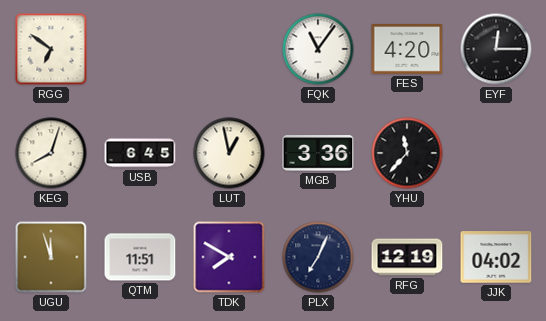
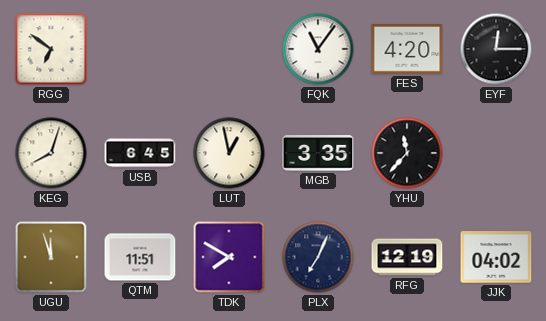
MGB: 3:36 -> 3:35
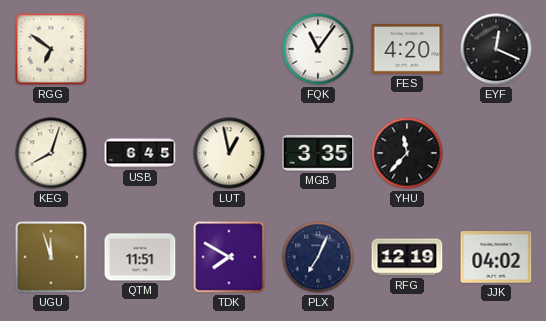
EYF: 12:15 -> 12:19
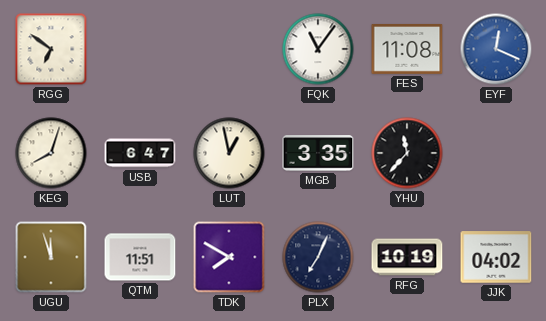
FES: 4:20 -> 11:08
EYF dial: black -> blue
USB: 6:45 -> 6:47
RFG: 12:19 -> 10:19
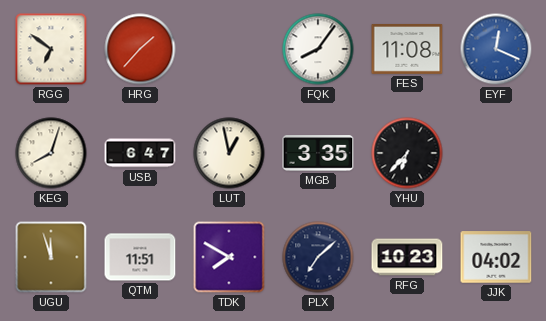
HRG: none -> 1:37
FQK: 11:06 -> 8:06
YHU: 11:37 -> 6:37
PLX: 7:04 -> 7:08
RFG: 10:19 -> 10:23
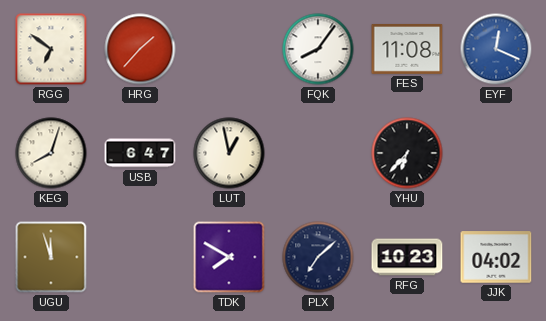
MGB: 3:35 -> none
QTM: 11:51 -> none
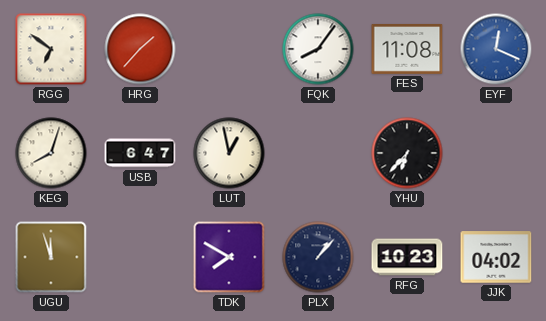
PLX: 7:08 -> 1:07
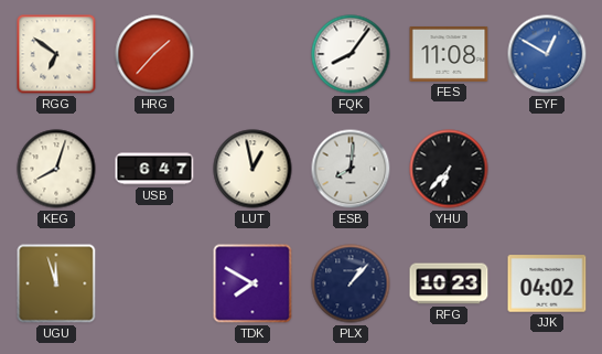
EYF: 12:19 -> 12:50
ESB: none -> 8:01
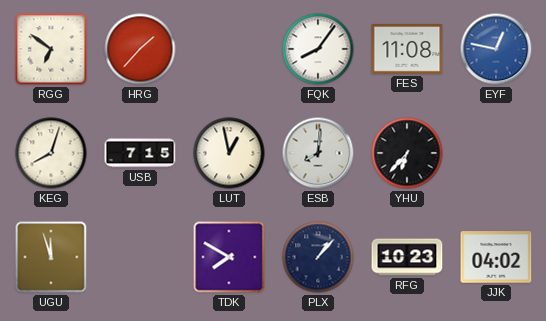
EYF: 12:50 -> 12:47
USB: 6:47 -> 7:15
